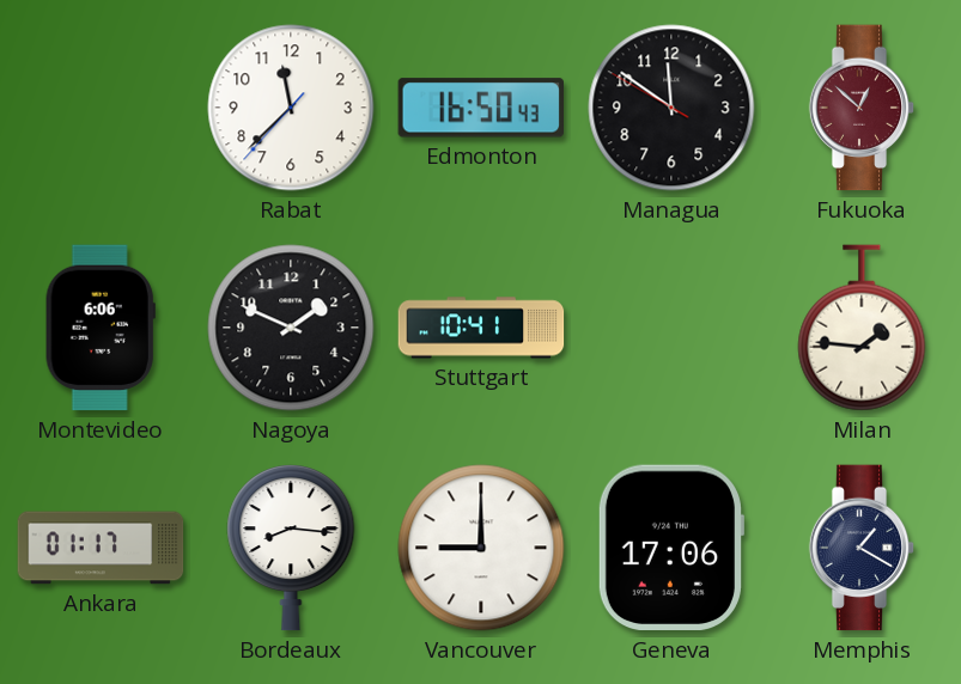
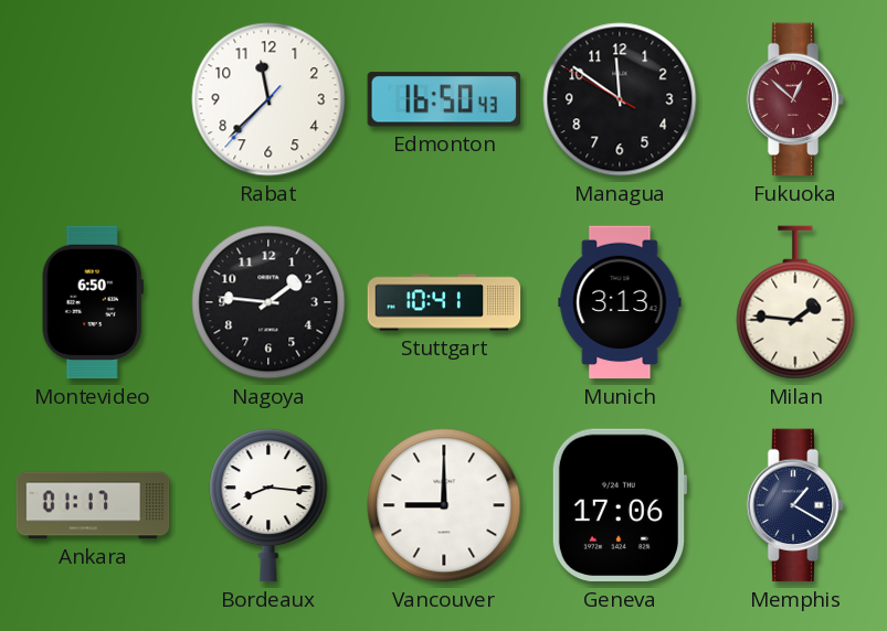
Montevideo: 6:06 -> 6:50
Nagoya: 1:49 -> 1:46
Munich: none -> 3:13
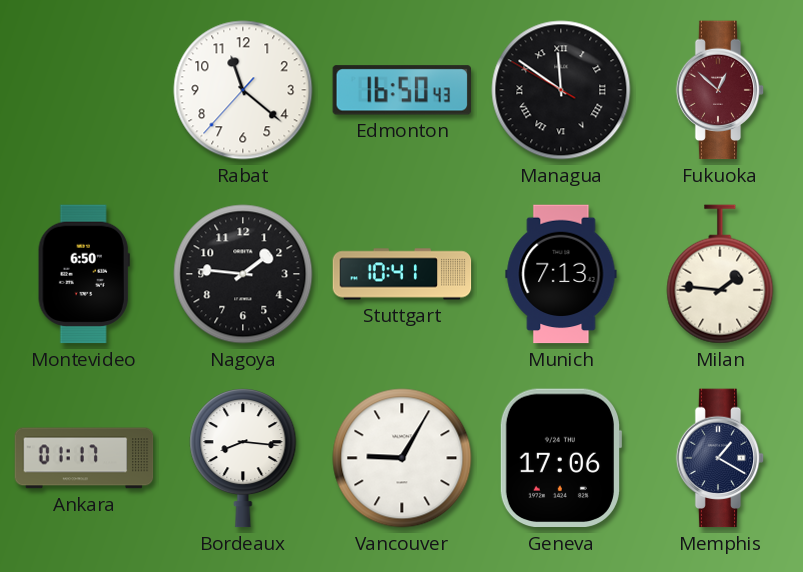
Rabat: 11:37 -> 11:21
Managua numerals: Arabic -> Roman
Munich: 3:13 -> 7:13
Vancouver: 9:00 -> 9:05
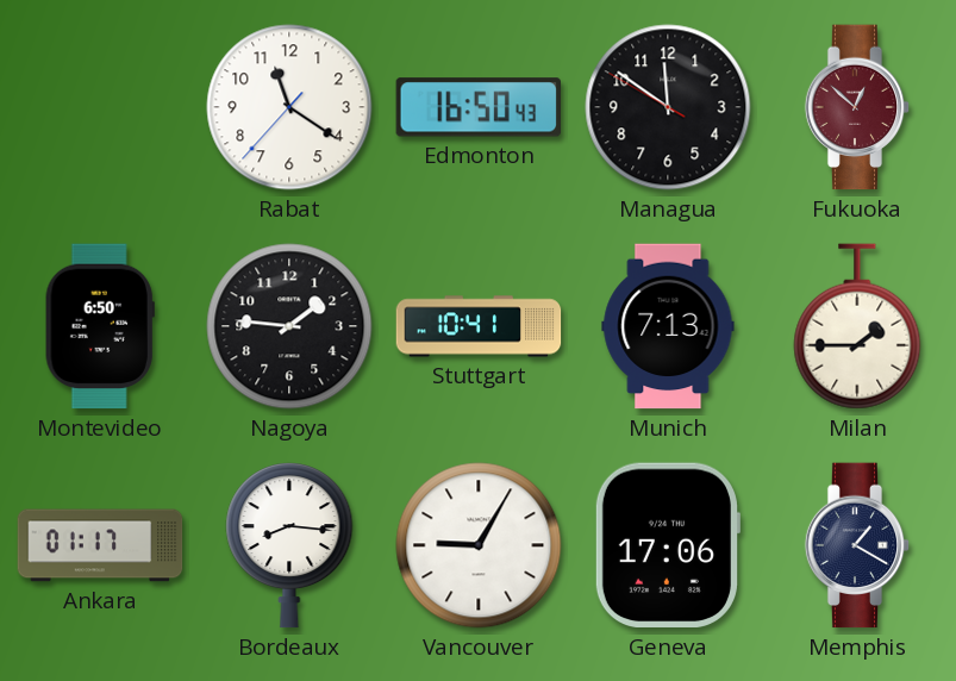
Rabat: 11:21 -> 11:20
Managua numerals: Roman -> Arabic
Milan: 1:46 -> 1:45
